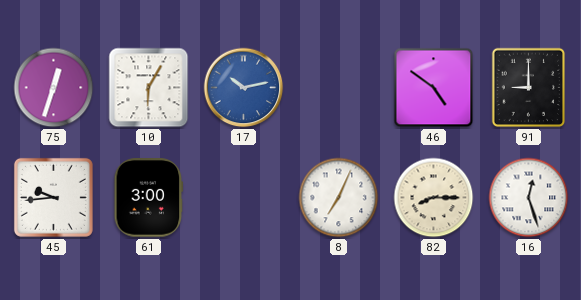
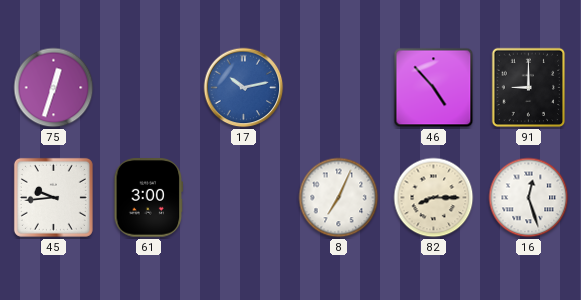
10: 6:05 -> none
46: 4:51 -> 4:53
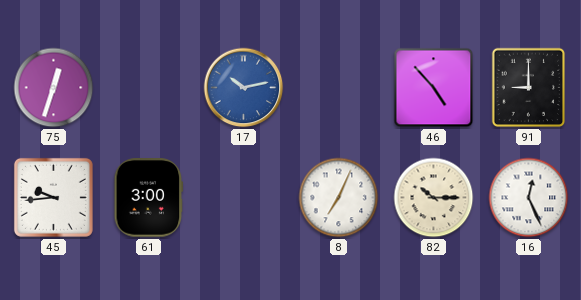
82: 8:15 -> 10:15
16: 12:27 -> 12:26
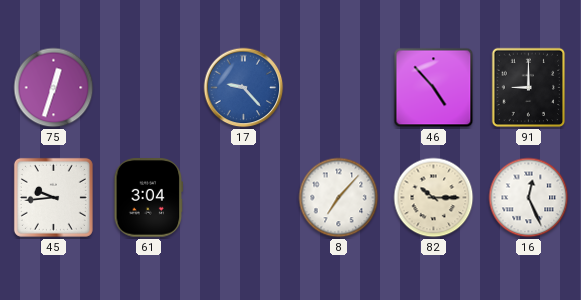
17: 10:13 -> 9:23
61: 3:00 -> 3:04
8: 7:04 -> 7:07
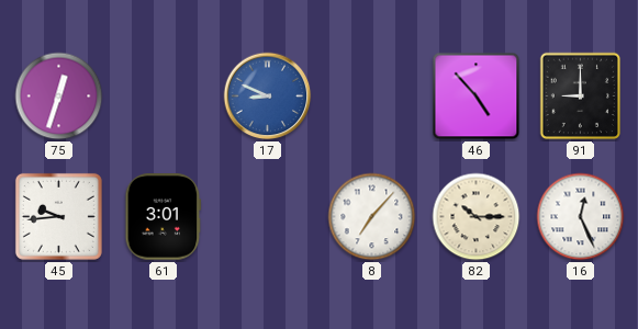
17: 9:23 -> 8:49
61: 3:04 -> 3:01
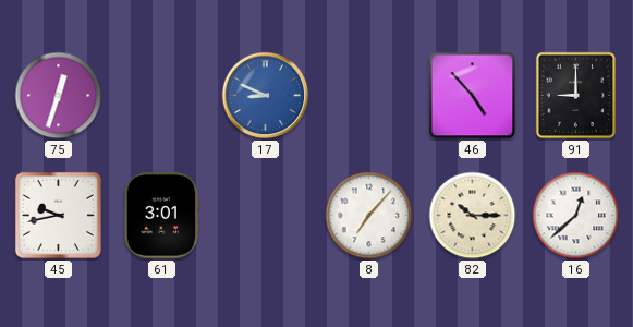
45: 9:44 -> 9:43
16: 12:26 -> 12:38
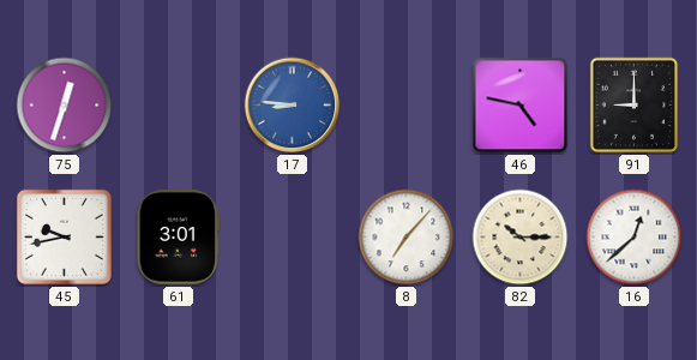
17: 8:49 -> 8:46
46: 4:53 -> 4:47
